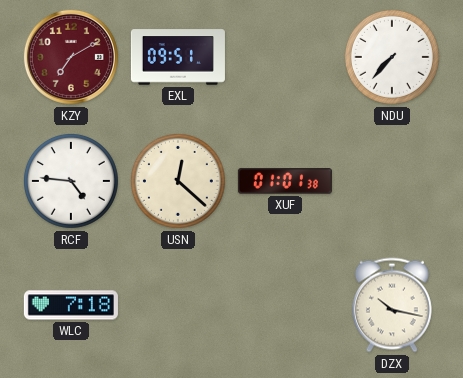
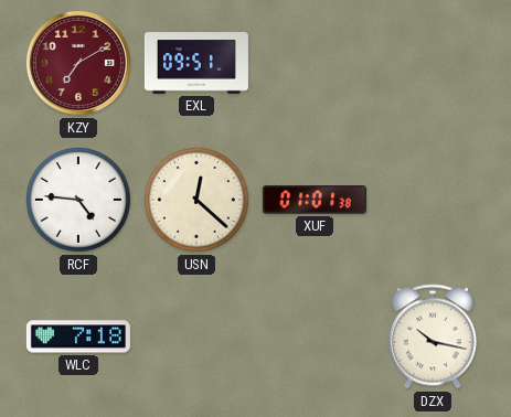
NDU: 7:37 -> none
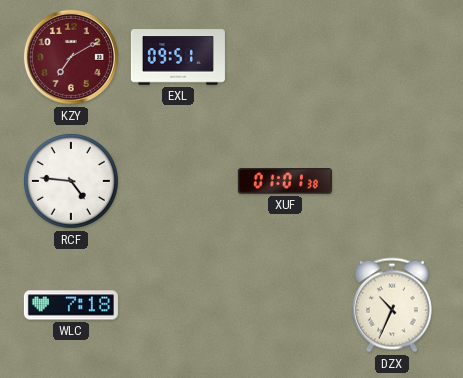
USN: 12:22 -> none
DZX: 10:17 -> 10:34
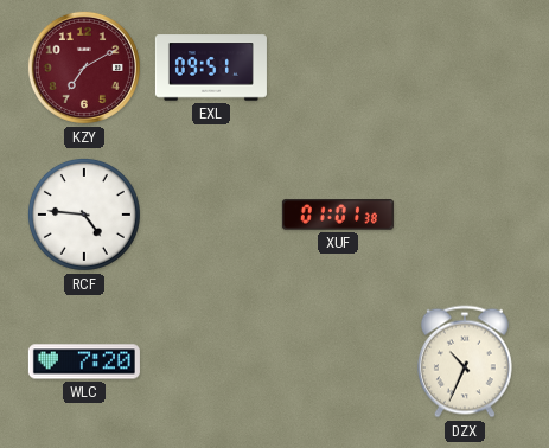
WLC: 7:18 -> 7:20
